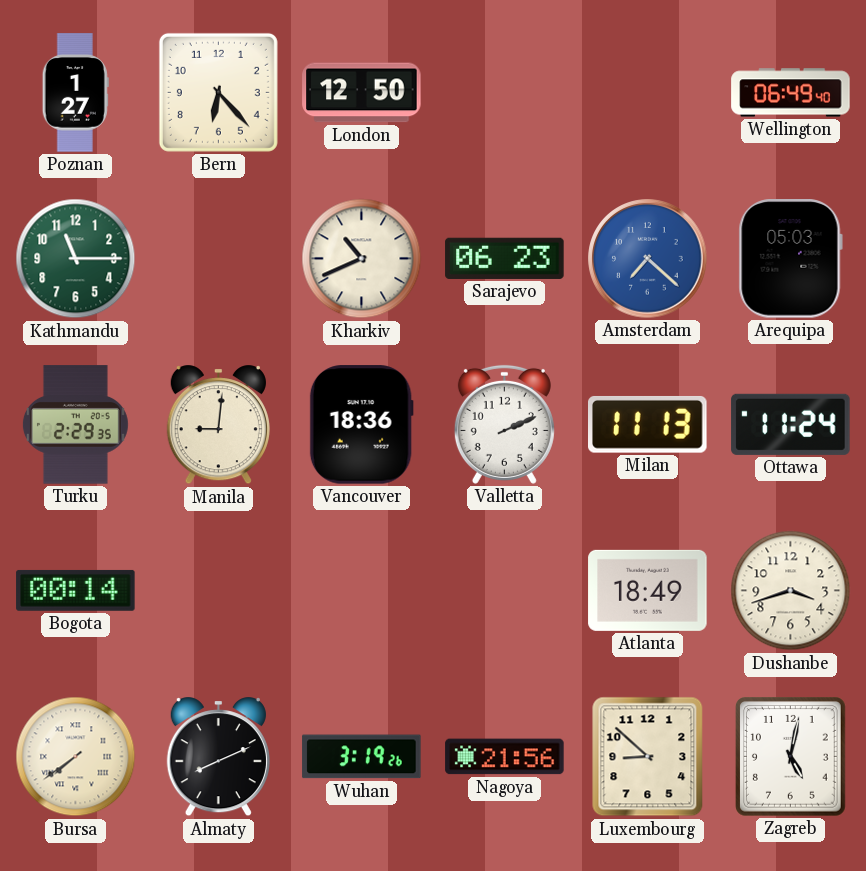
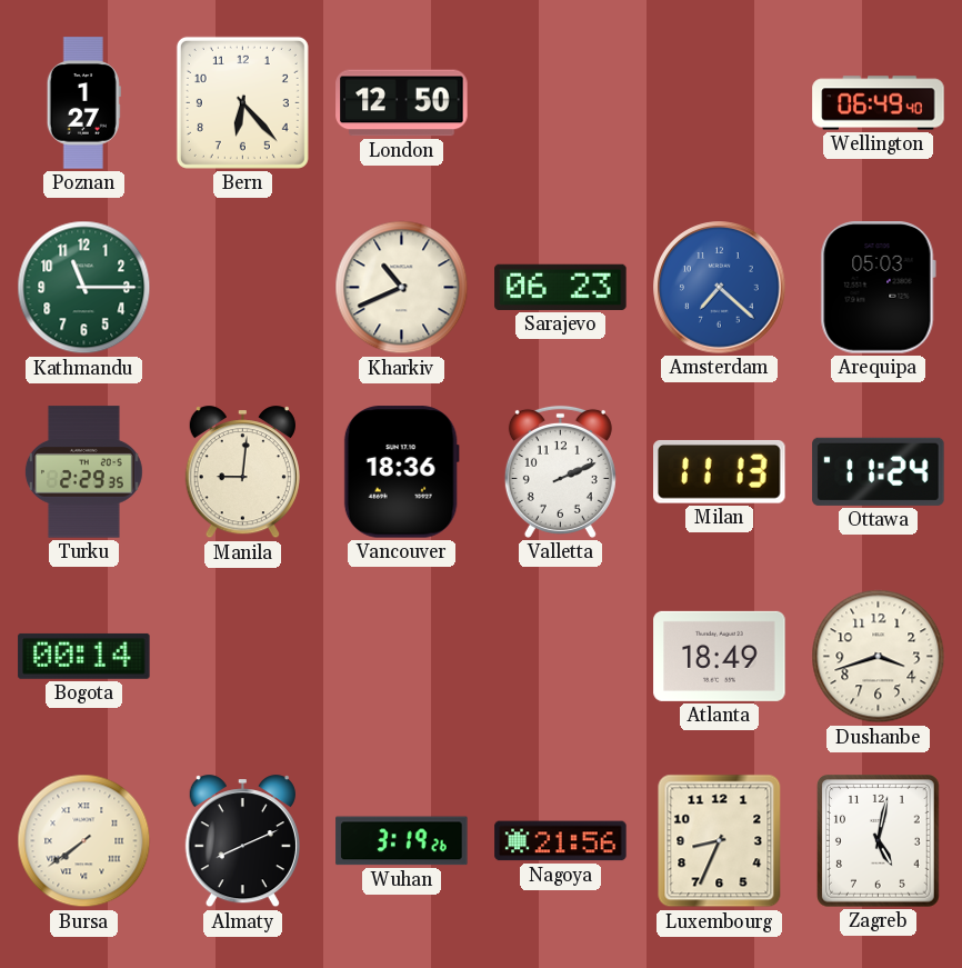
Luxembourg: 8:52 -> 8:34
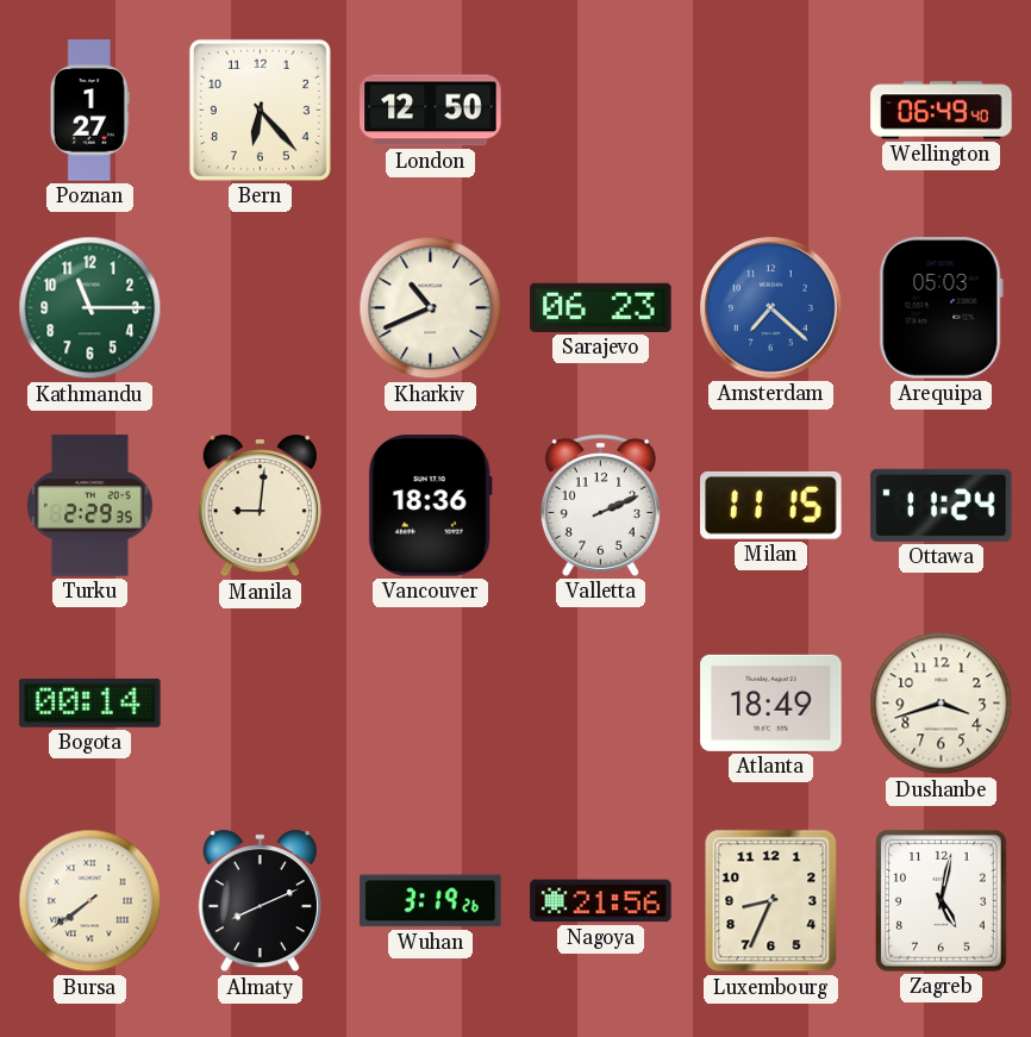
Milan: 11:13 -> 11:15
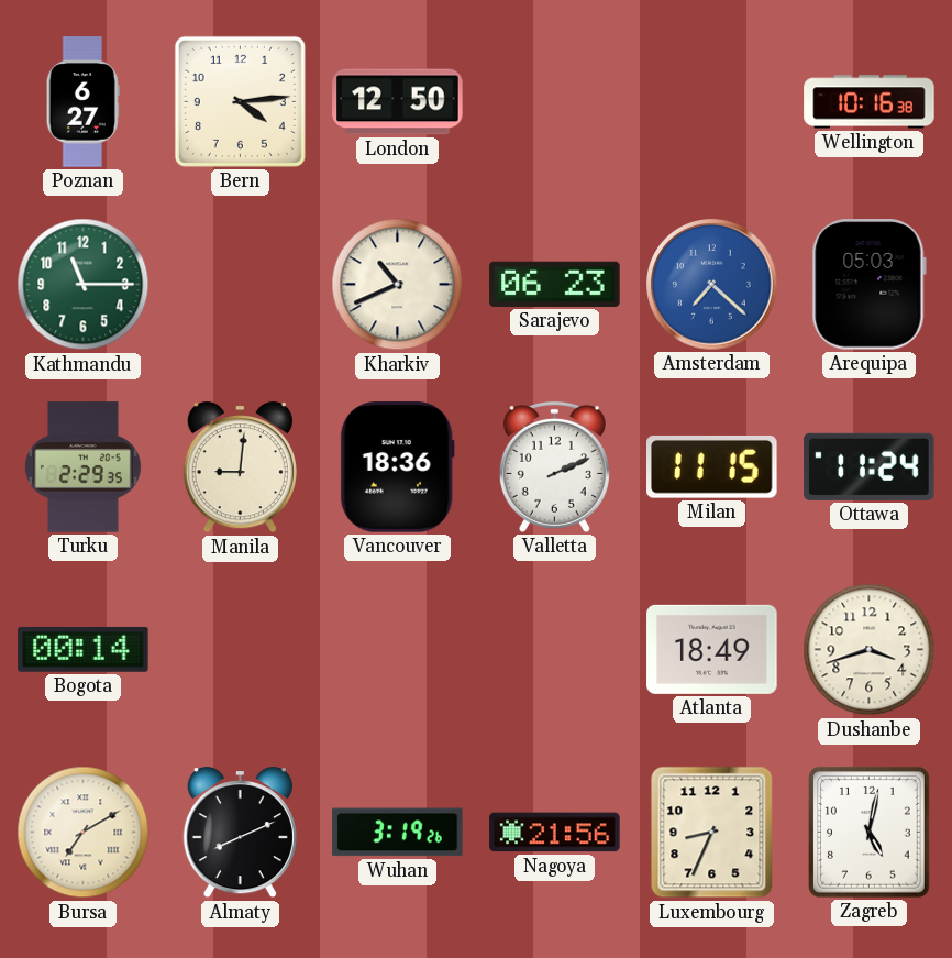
Poznan: 1:27 -> 6:27
Bern: 6:23 -> 4:14
Wellington: 06:49 -> 10:16
Bursa: 7:39 -> 7:10
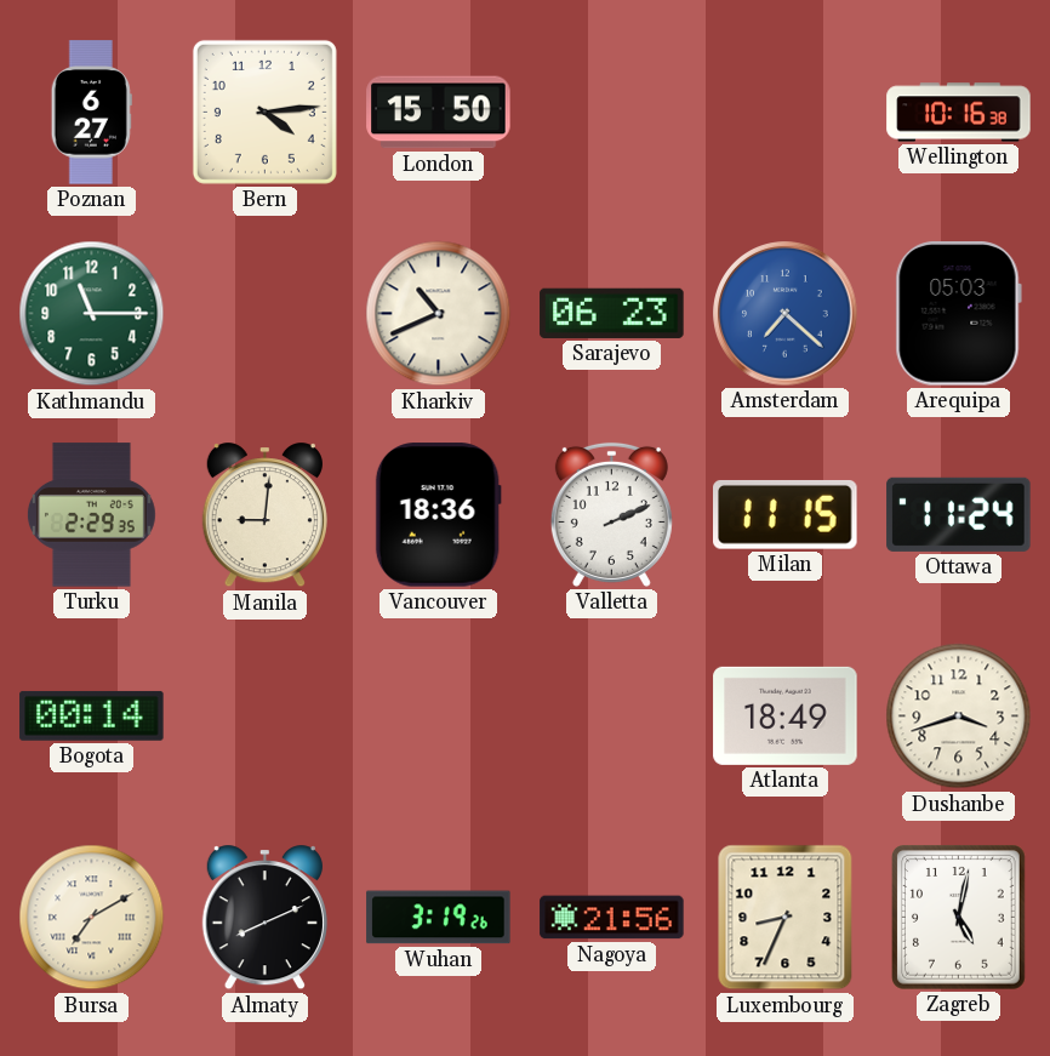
London: 12:50 -> 15:50
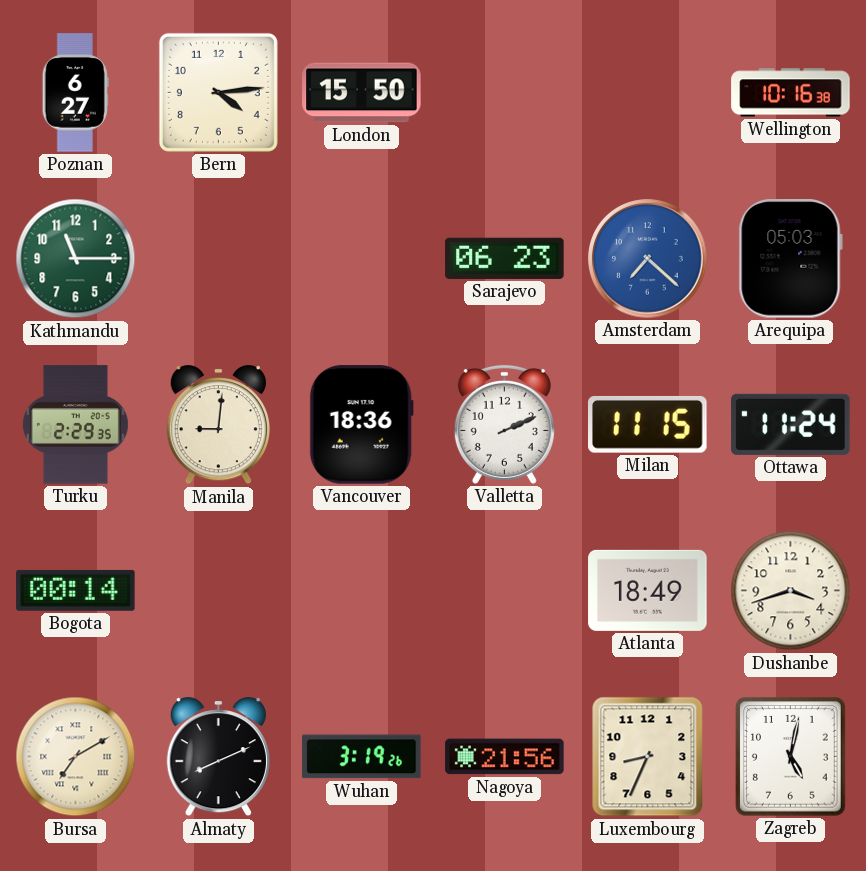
Kharkiv: 10:41 -> none
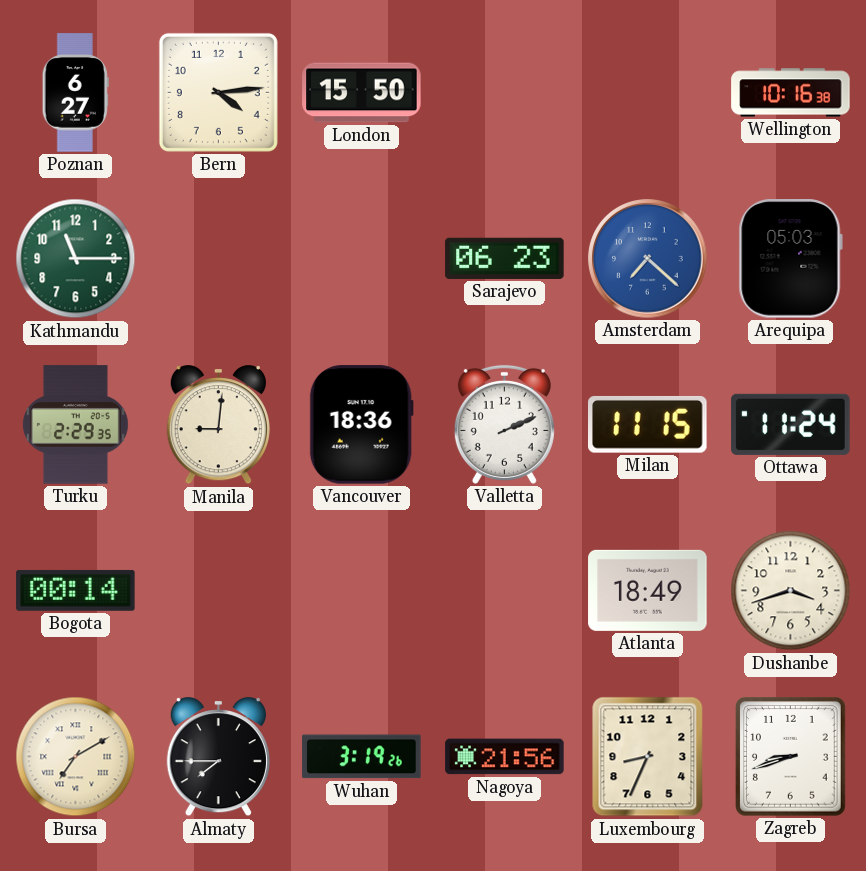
Almaty: 8:11 -> 7:45
Zagreb: 5:02 -> 8:42
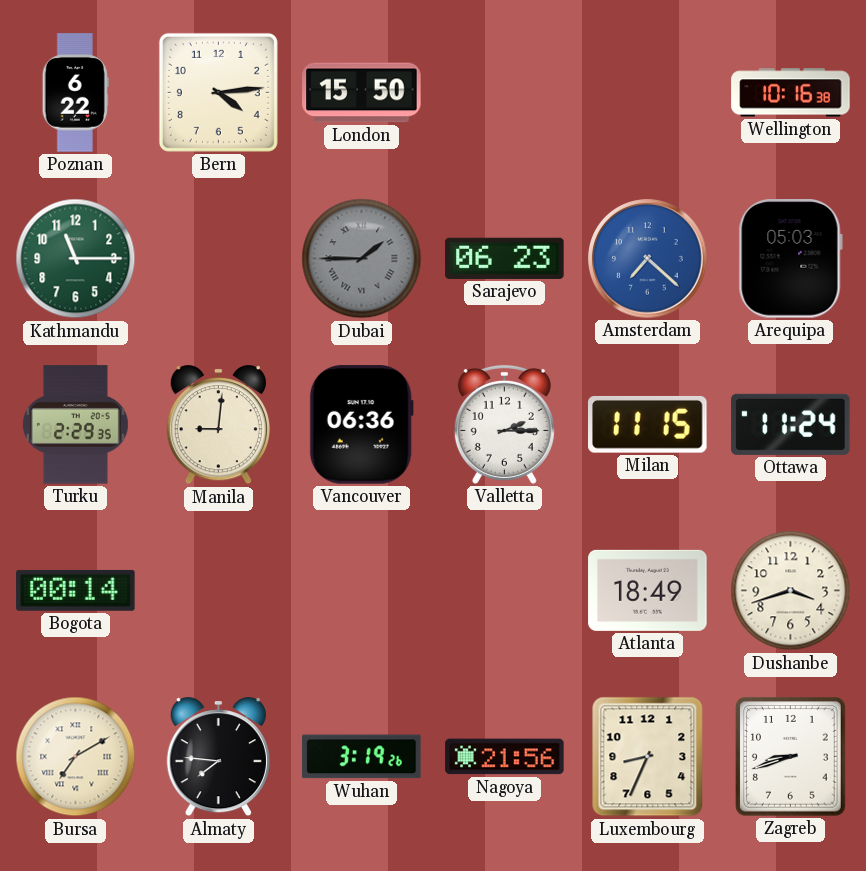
Poznan: 6:27 -> 6:22
Dubai: none -> 1:45
Vancouver: 18:36 -> 06:36
Valletta: 2:11 -> 2:15
Almaty: 7:45 -> 7:46
